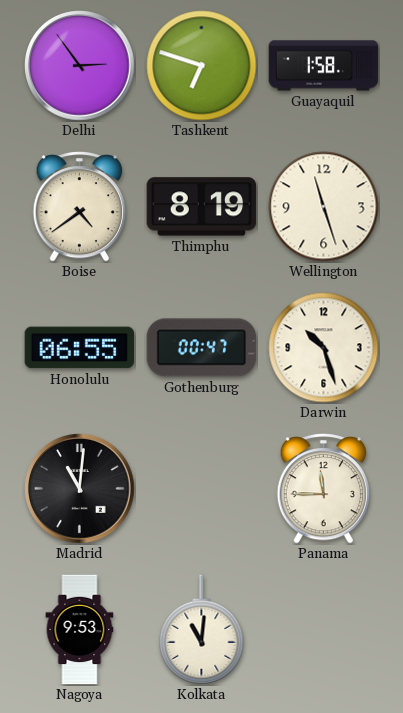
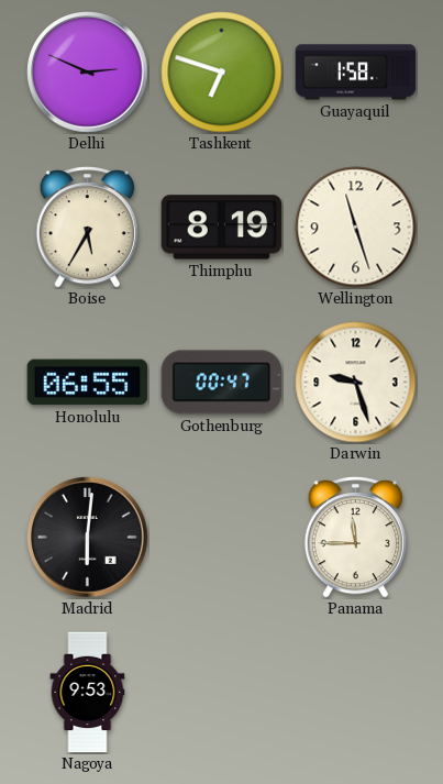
Delhi: 2:54 -> 2:49
Boise: 4:39 -> 5:35
Darwin: 10:27 -> 9:27
Madrid: 11:01 -> 6:01
Kolkata: 11:01 -> none
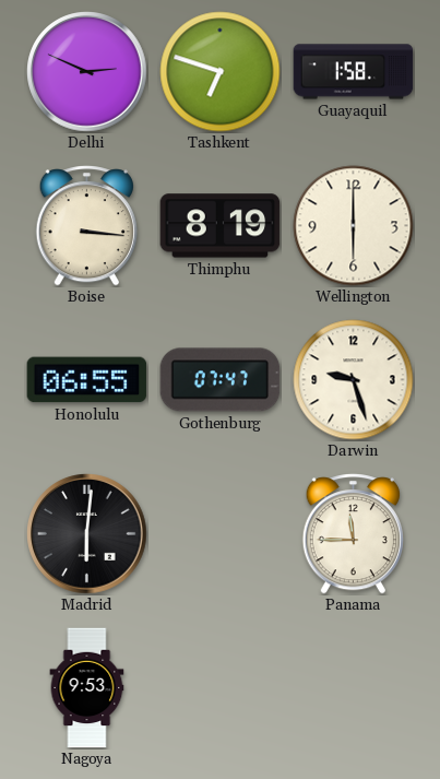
Boise: 5:35 -> 3:16
Wellington: 11:27 -> 6:00
Gothenburg: 00:47 -> 07:47
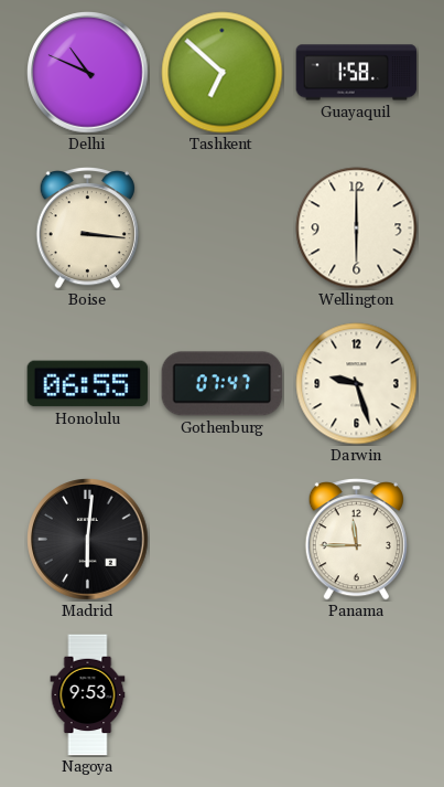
Delhi: 2:49 -> 10:49
Tashkent: 6:48 -> 6:52
Thimphu: 8:19 -> none
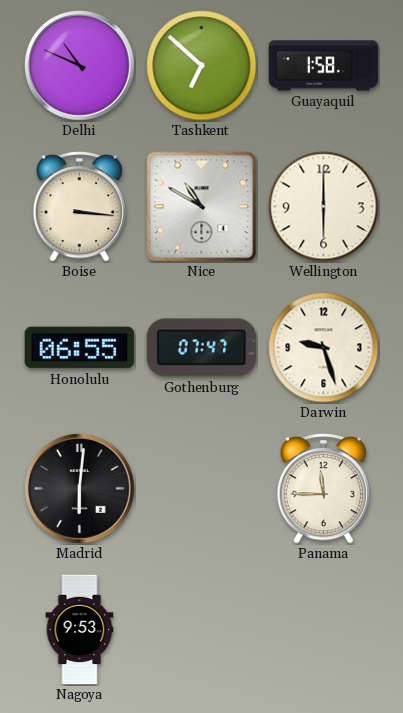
Nice: none -> 10:50
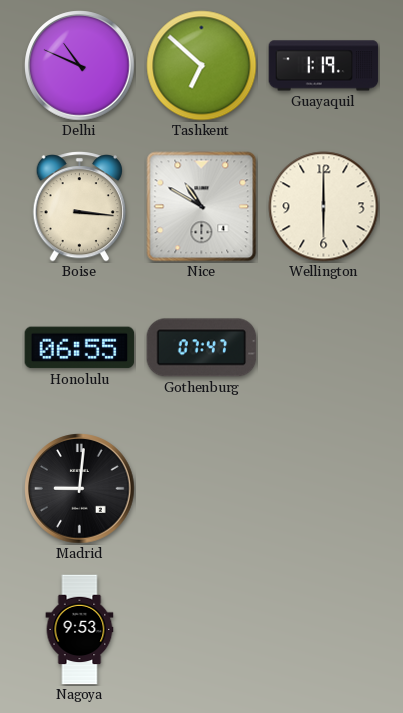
Guayaquil: 1:58 -> 1:19
Darwin: 9:27 -> none
Madrid: 6:01 -> 9:01
Panama: 11:45 -> none
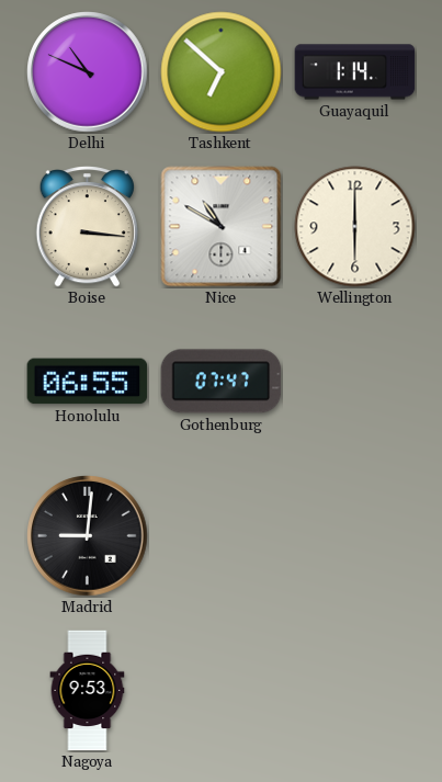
Guayaquil: 1:19 -> 1:14
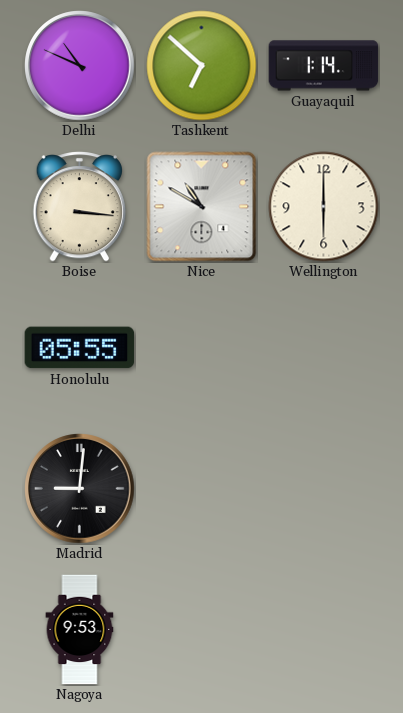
Honolulu: 06:55 -> 05:55
Gothenburg: 07:47 -> none
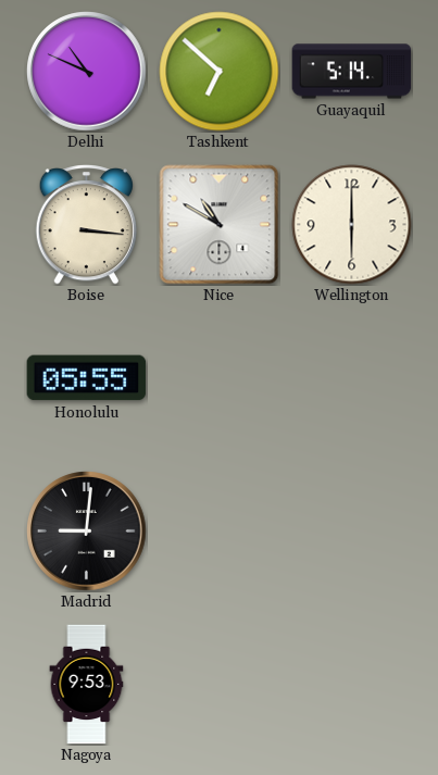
Guayaquil: 1:14 -> 5:14
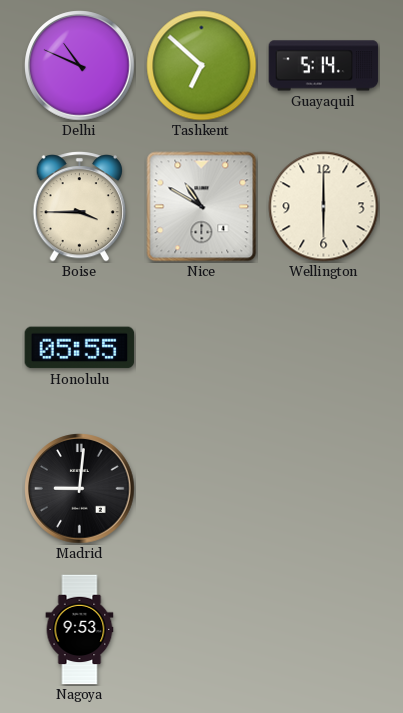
Boise: 3:16 -> 3:45
